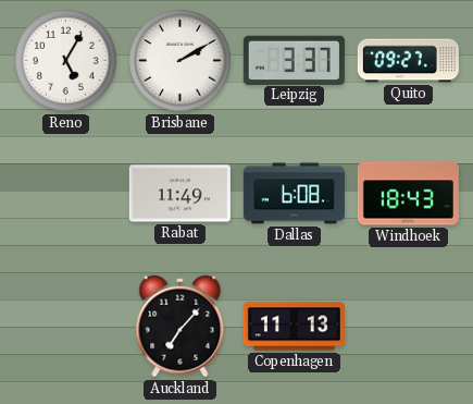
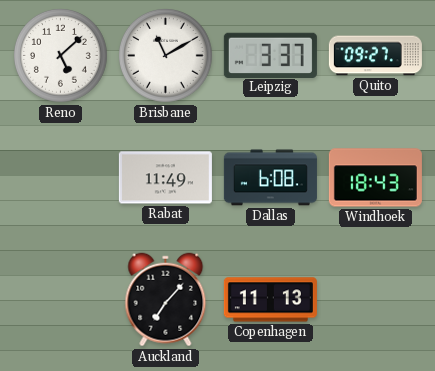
Reno: 5:05 -> 5:08
Brisbane: 2:10 -> 11:10
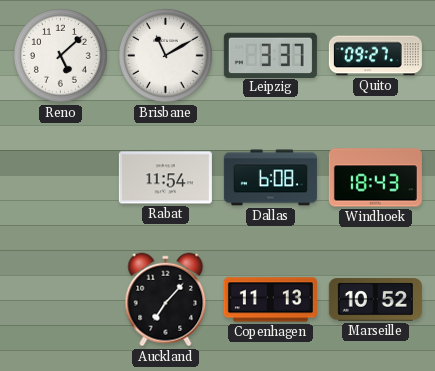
Rabat: 11:49 -> 11:54
Marseille: none -> 10:52
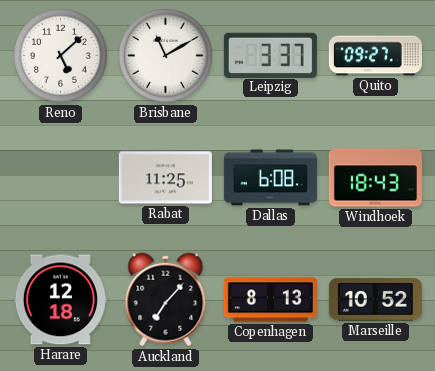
Rabat: 11:54 -> 11:25
Harare: none -> 12:18
Copenhagen: 11:13 -> 8:13
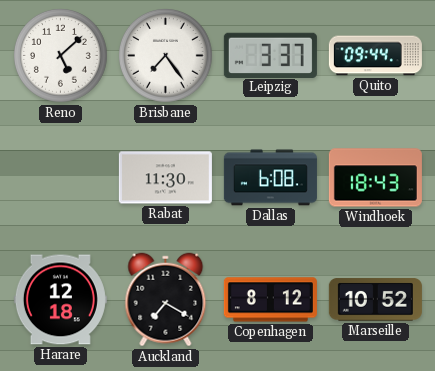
Brisbane: 11:10 -> 7:24
Quito: 09:27 -> 09:44
Rabat: 11:25 -> 11:30
Auckland: 7:07 -> 7:20
Copenhagen: 8:13 -> 8:12
